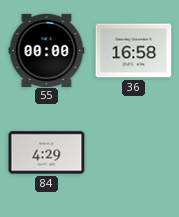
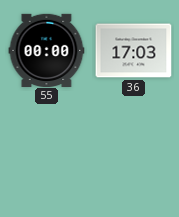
36: 16:58 -> 17:03
84: 4:29 -> none
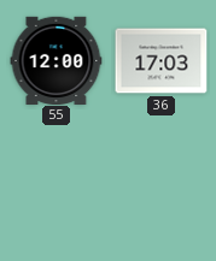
55: 00:00 -> 12:00
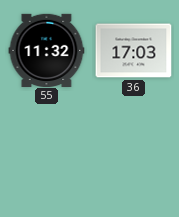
55: 12:00 -> 11:32
